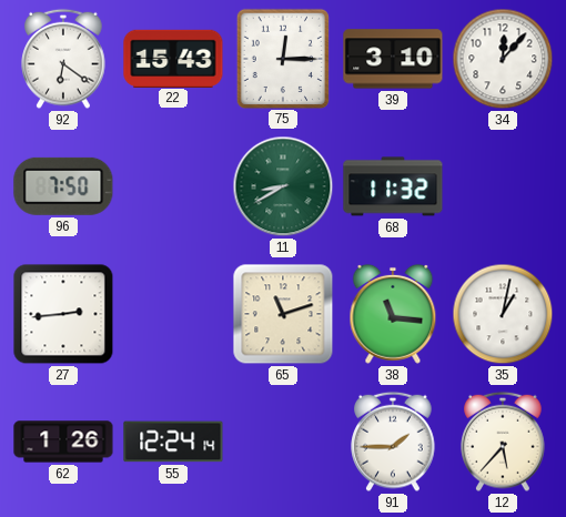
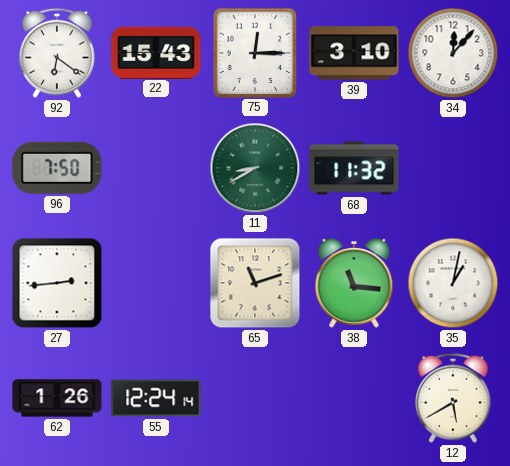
91: 1:45 -> none
12: 5:37 -> 5:40
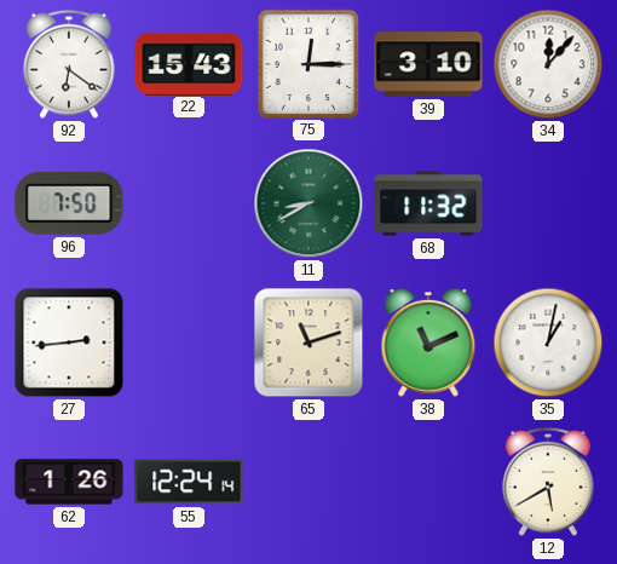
38: 11:16 -> 11:11
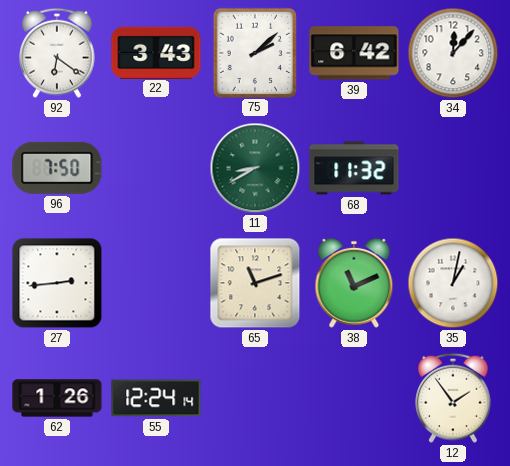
22: 15:43 -> 3:43
75: 12:15 -> 2:08
39: 3:10 -> 6:42
12: 5:40 -> 1:54
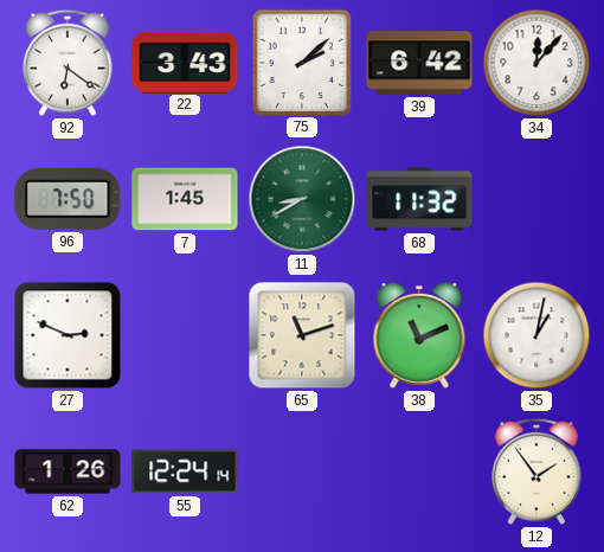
7: none -> 1:45
27: 2:44 -> 2:49
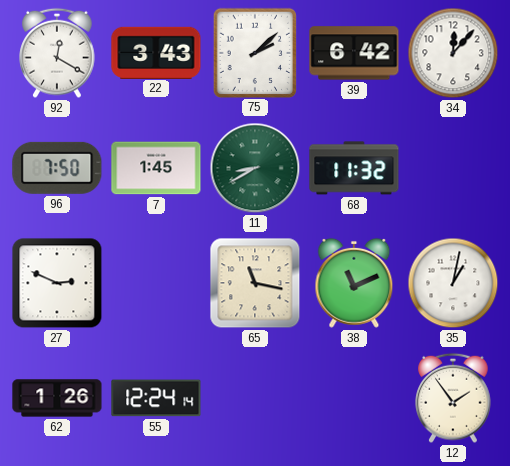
92: 6:21 -> 12:20
65: 11:12 -> 11:17
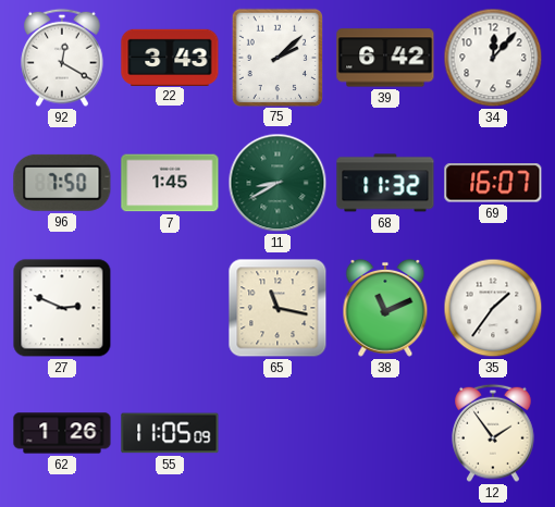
69: none -> 16:07
35: 1:02 -> 1:36
55: 12:24 -> 11:05
